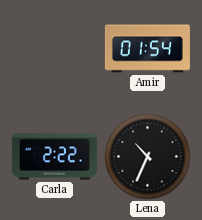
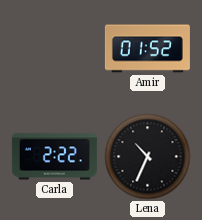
Amir: 01:54 -> 01:52
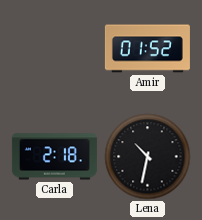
Carla: 2:22 -> 2:18
Lena: 10:34 -> 10:32
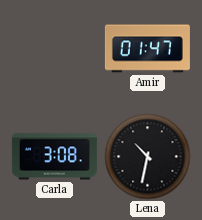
Amir: 01:52 -> 01:47
Carla: 2:18 -> 3:08
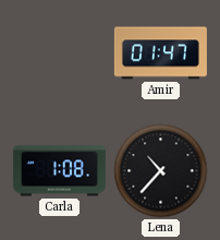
Carla: 3:08 -> 1:08
Lena: 10:32 -> 10:37
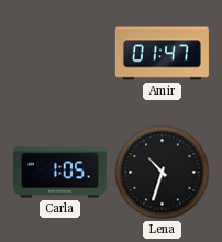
Carla: 1:08 -> 1:05
Lena: 10:37 -> 10:33
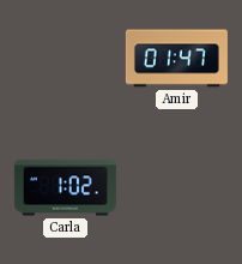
Carla: 1:05 -> 1:02
Lena: 10:33 -> none
